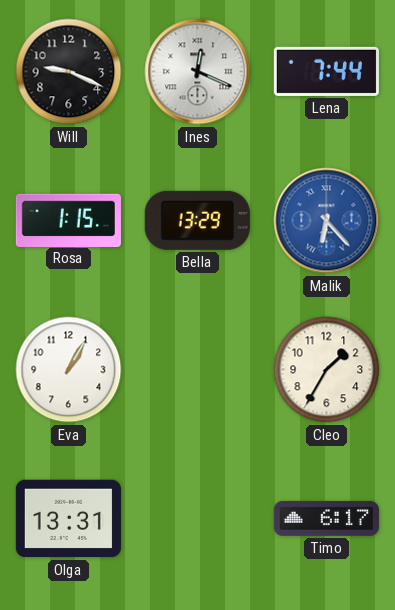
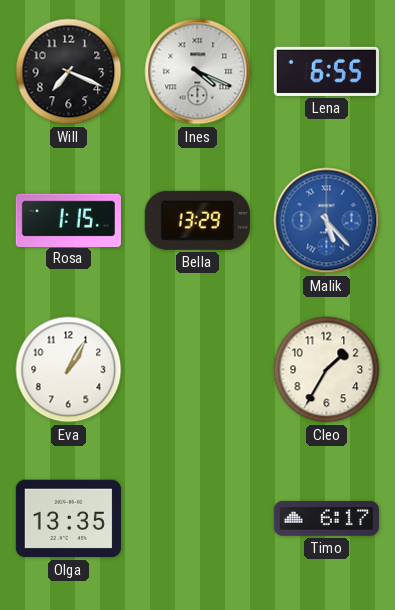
Will: 9:19 -> 7:19
Ines: 12:19 -> 4:19
Lena: 7:44 -> 6:55
Malik: 6:23 -> 5:23
Olga: 13:31 -> 13:35
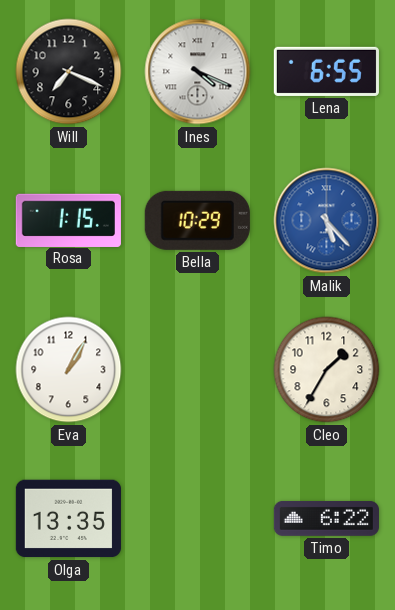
Bella: 13:29 -> 10:29
Timo: 6:17 -> 6:22
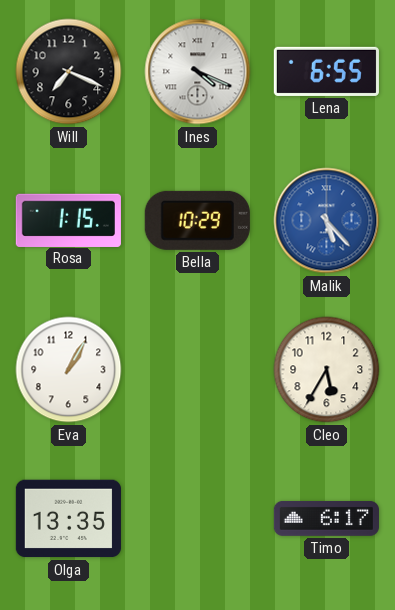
Cleo: 1:35 -> 5:35
Timo: 6:22 -> 6:17
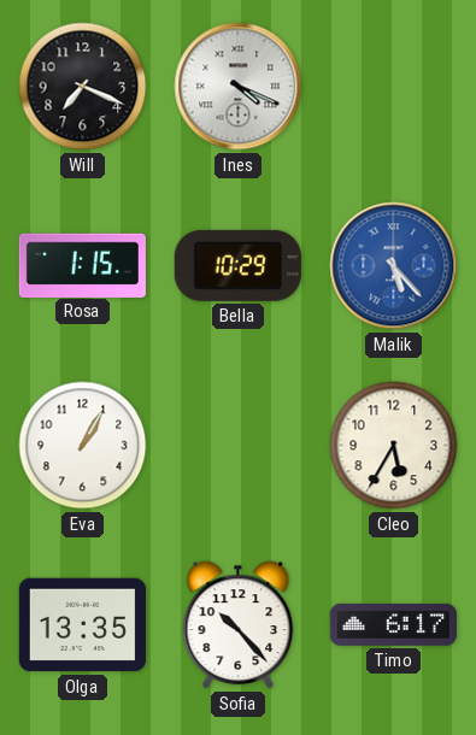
Lena: 6:55 -> none
Sofia: none -> 10:23
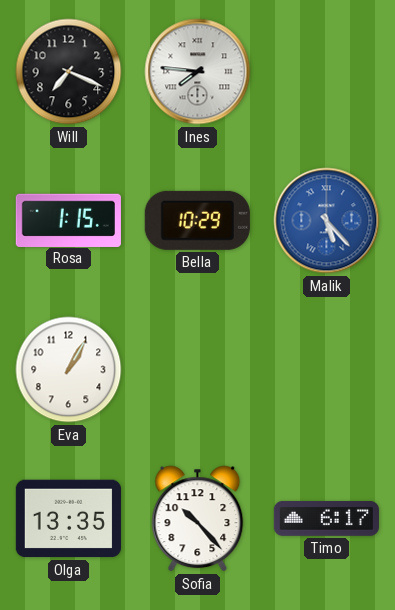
Ines: 4:19 -> 7:46
Cleo: 5:35 -> none
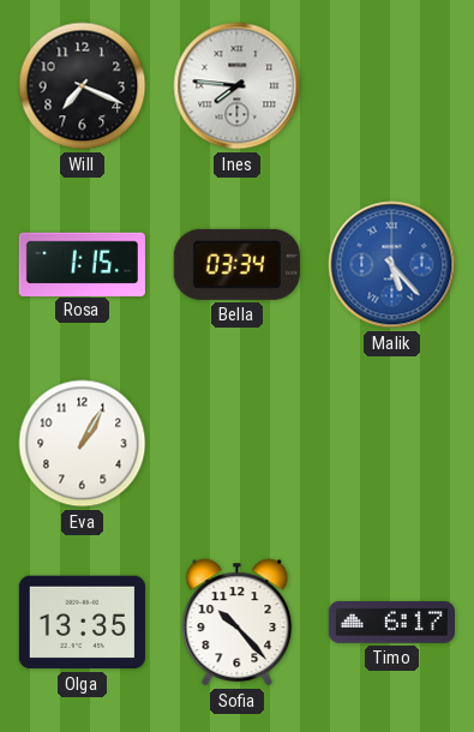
Bella: 10:29 -> 03:34
